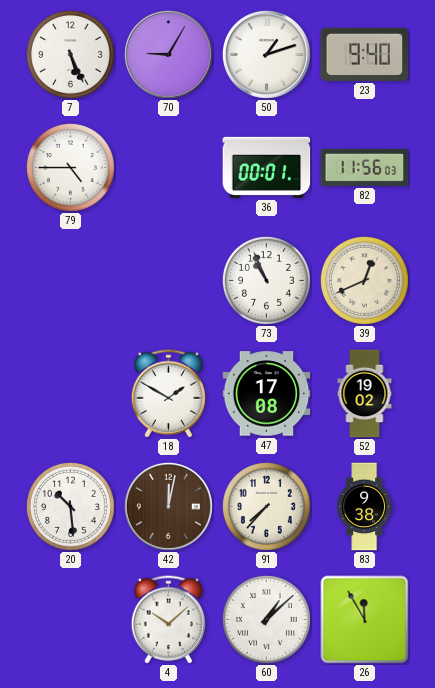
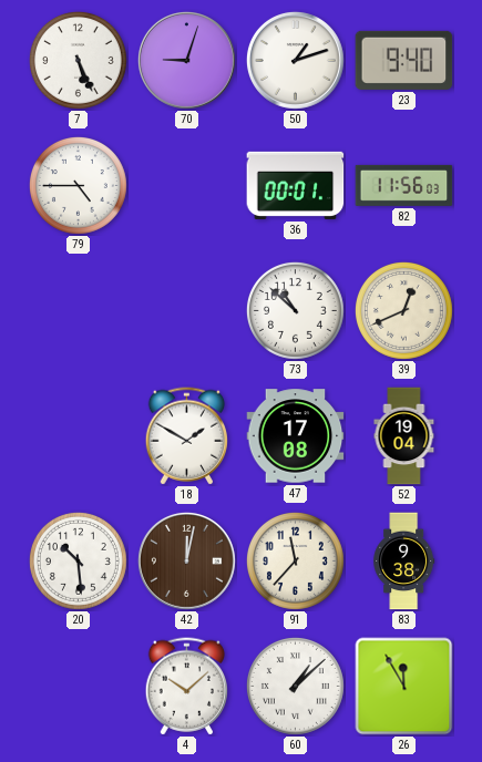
70: 9:05 -> 9:03
73: 10:56 -> 10:52
52: 19:02 -> 19:04
91: 7:37 -> 11:37
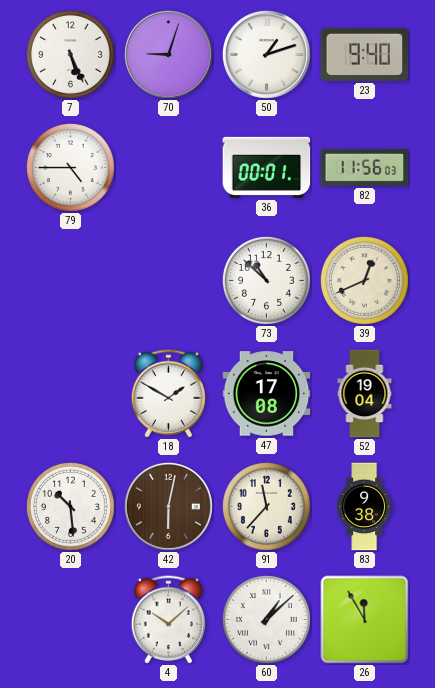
42: 12:02 -> 6:02
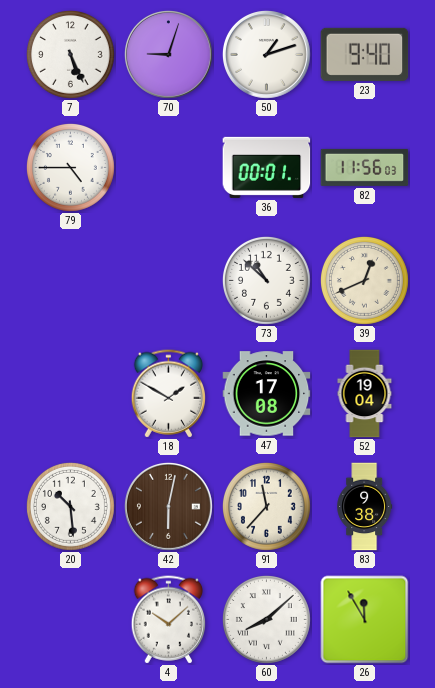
60: 1:08 -> 8:08
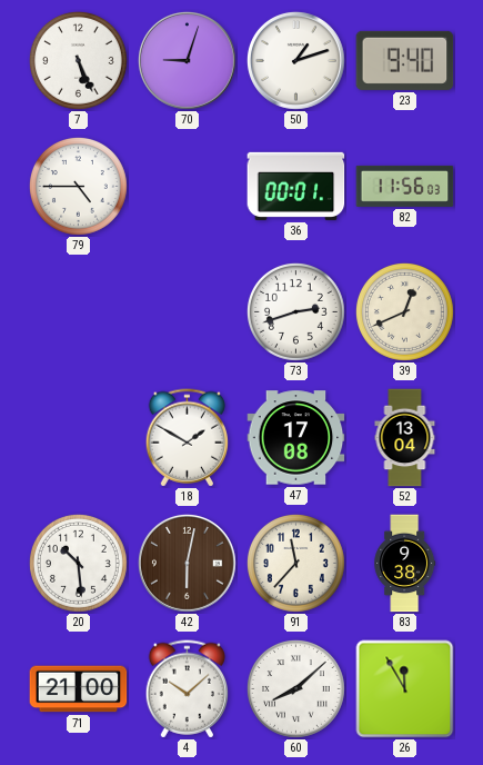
73: 10:52 -> 2:42
52: 19:04 -> 13:04
71: none -> 21:00
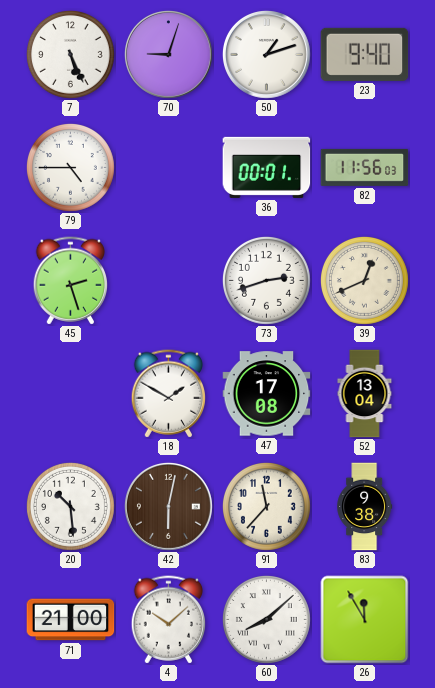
45: none -> 2:27
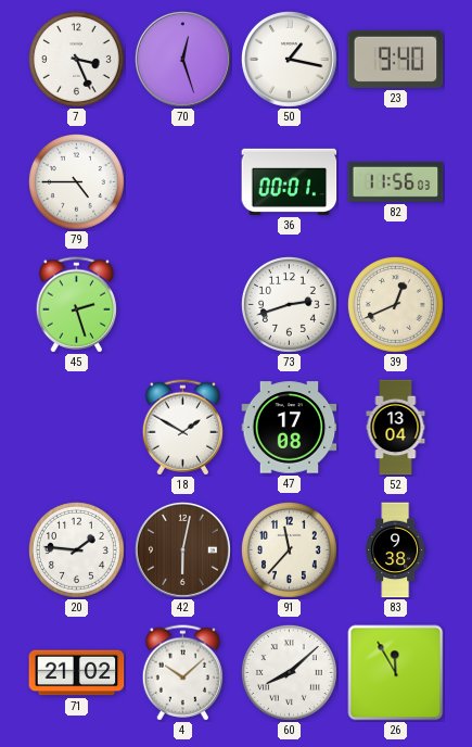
7: 5:26 -> 3:26
70: 9:03 -> 12:27
50: 1:12 -> 1:17
20: 10:29 -> 1:46
71: 21:00 -> 21:02
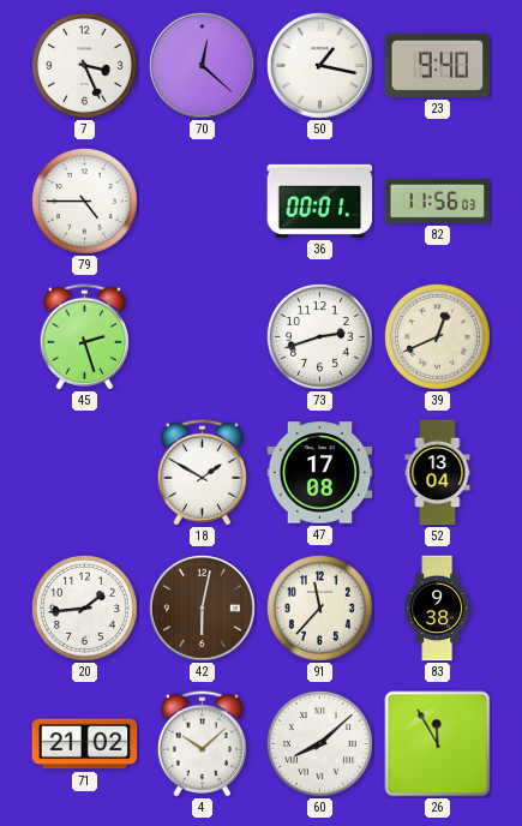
70: 12:27 -> 12:22
20: 1:46 -> 1:44
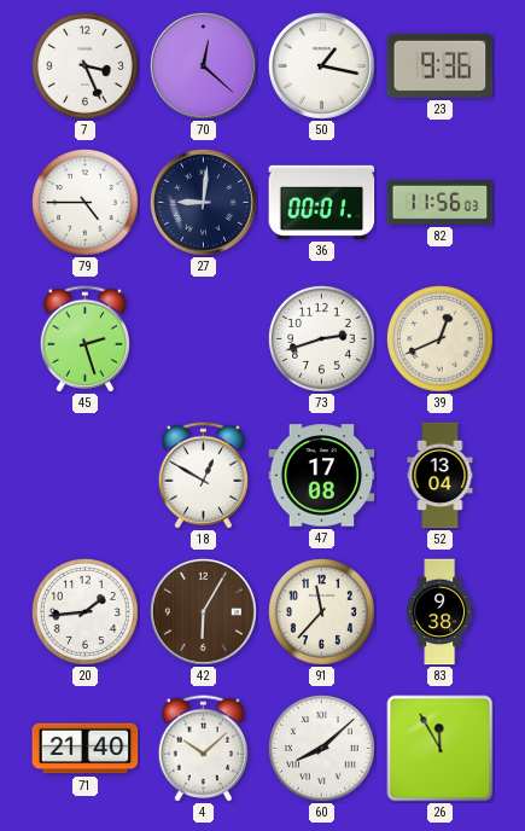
23: 9:40 -> 9:36
27: none -> 9:01
18: 1:50 -> 12:50
42: 6:02 -> 6:05
71: 21:02 -> 21:40
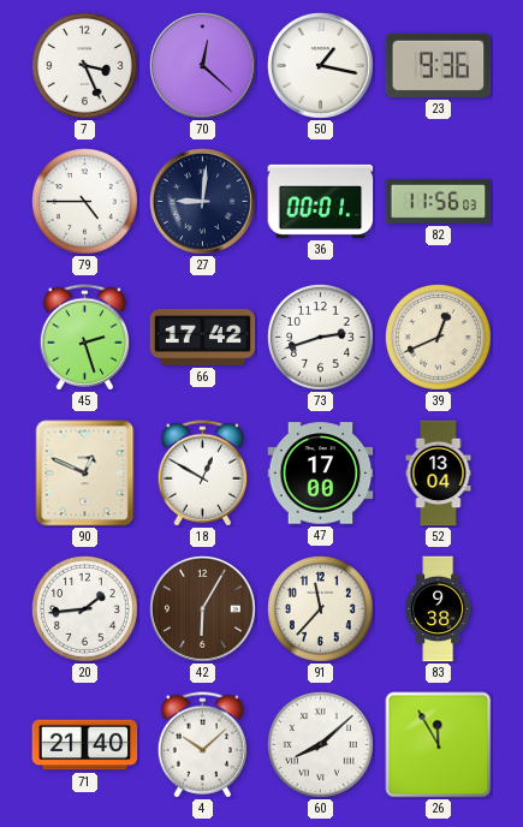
66: none -> 17:42
90: none -> 12:49
47: 17:08 -> 17:00
